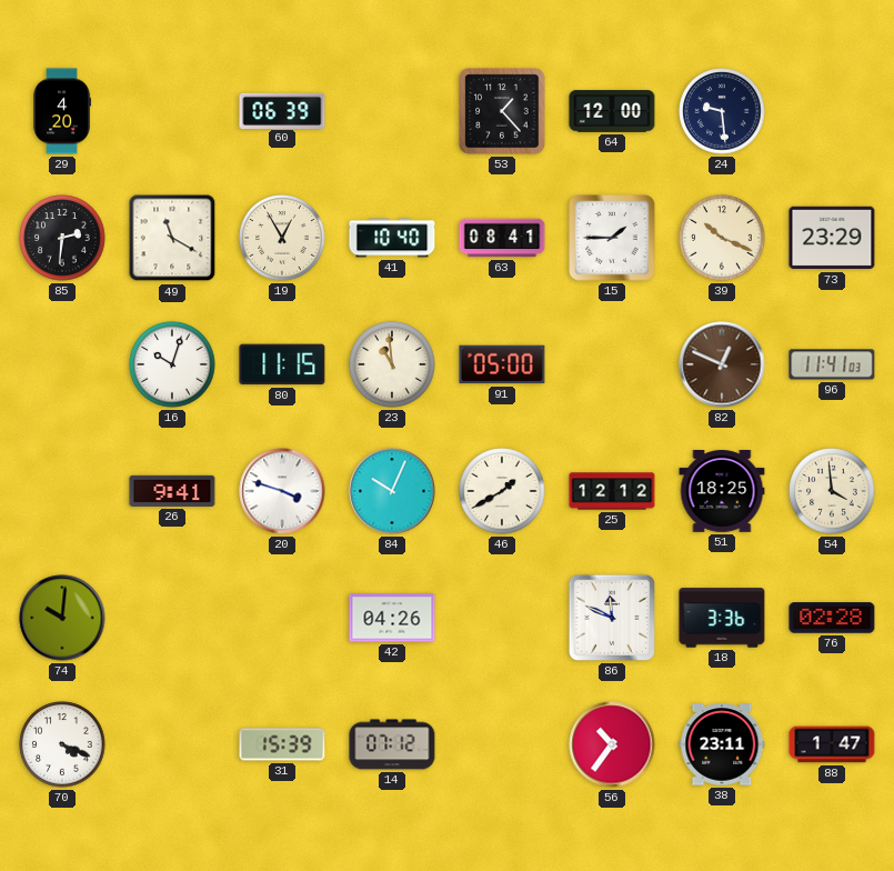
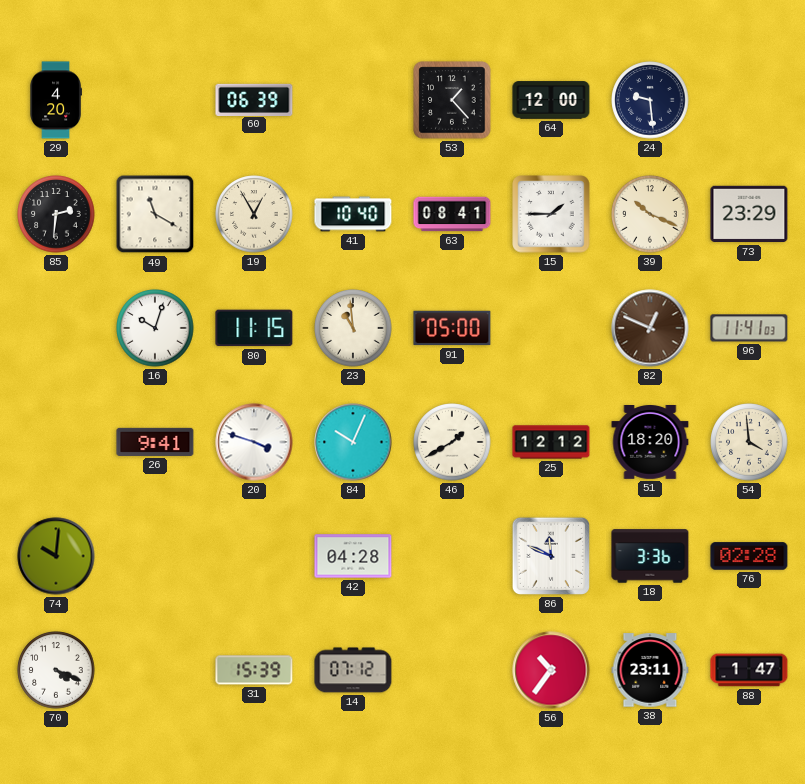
51: 18:25 -> 18:20
42: 04:26 -> 04:28
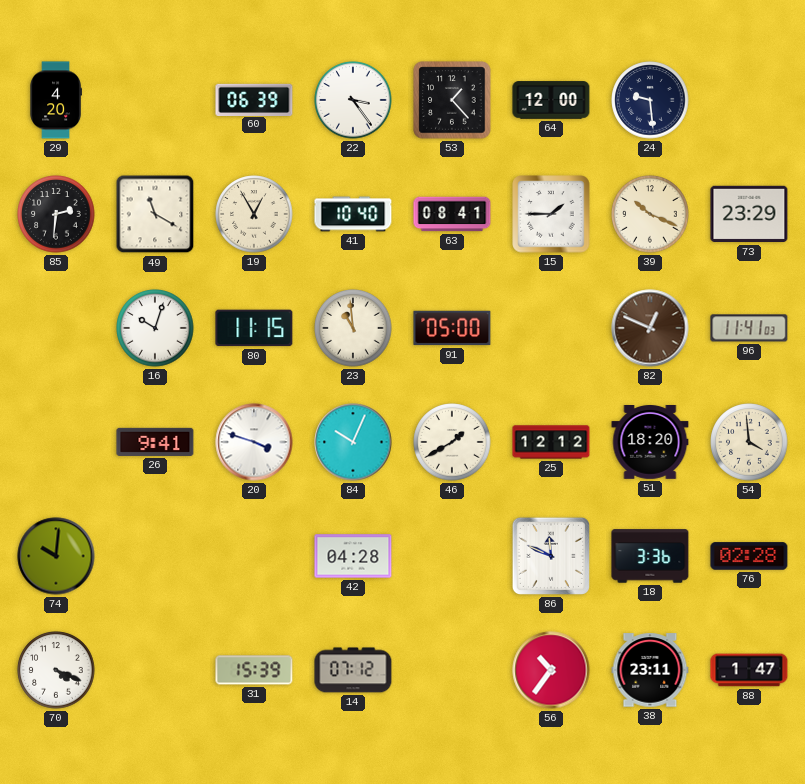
22: none -> 3:24
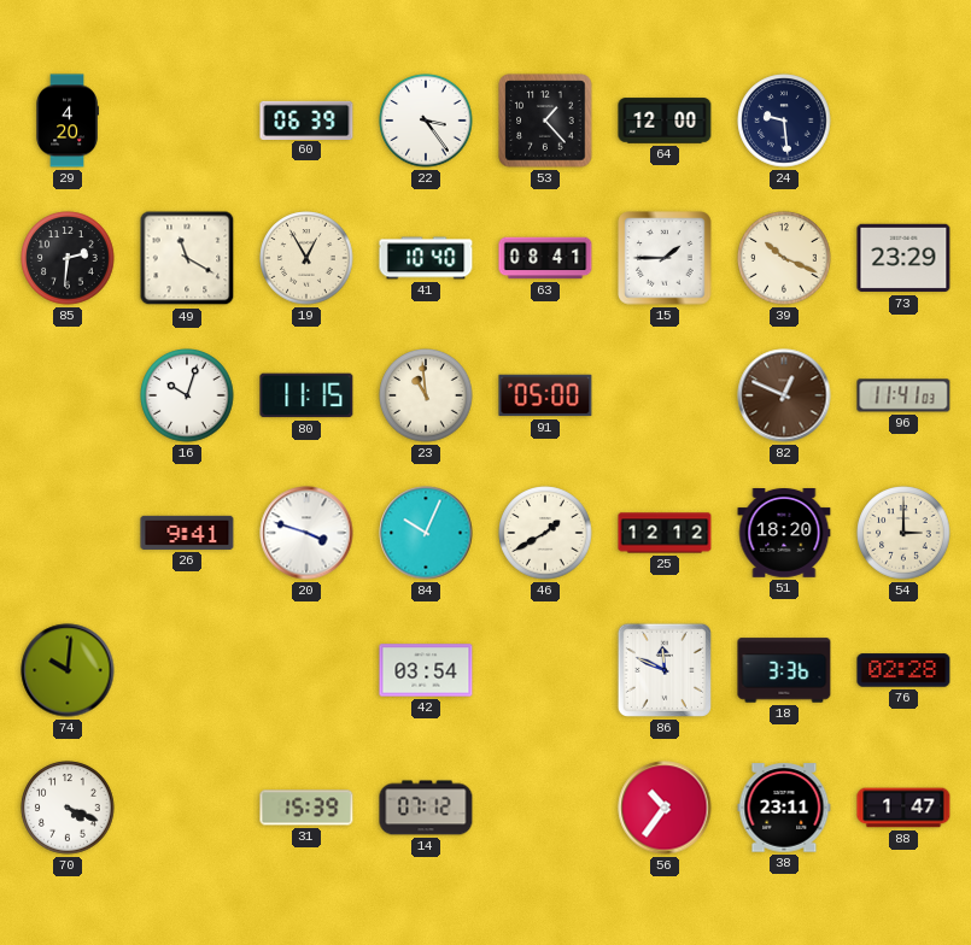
54: 3:59 -> 3:00
42: 04:28 -> 03:54
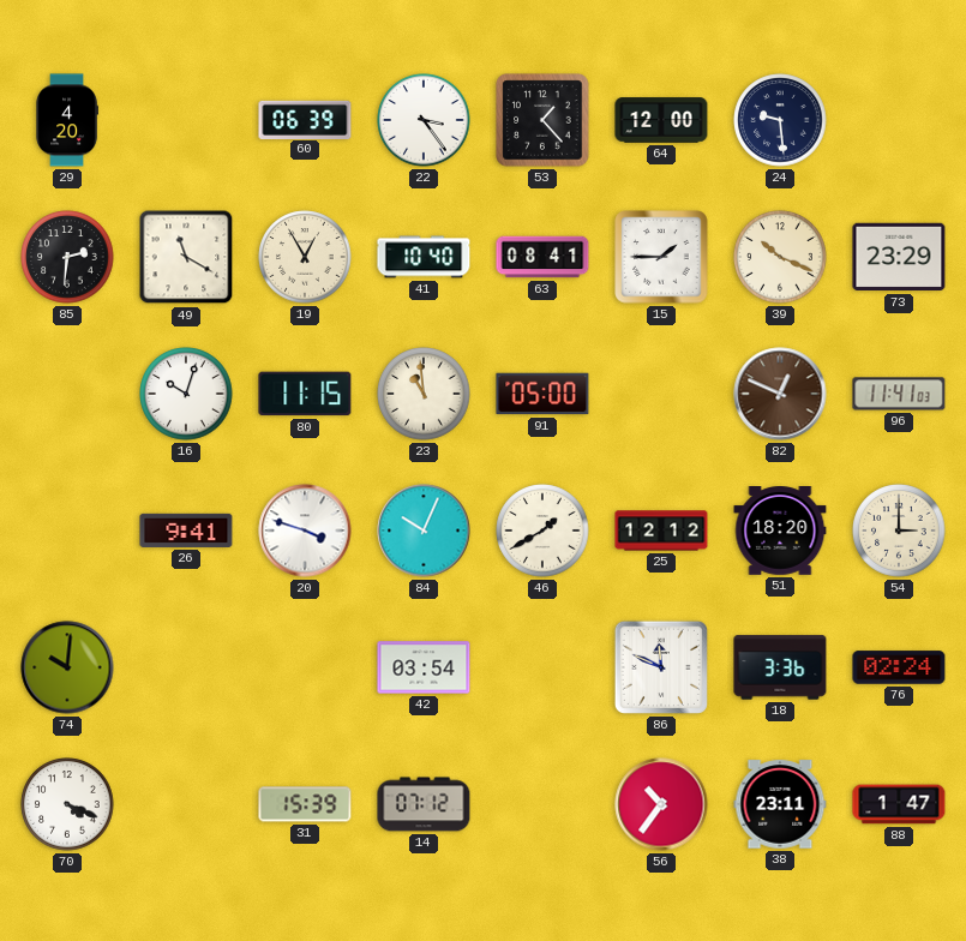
76: 02:28 -> 02:24
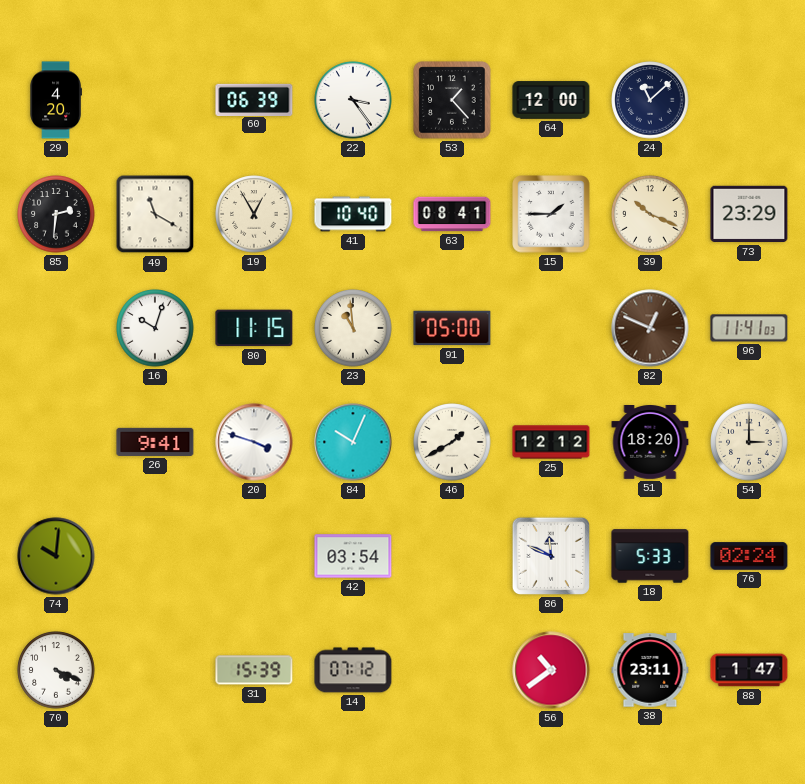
24: 9:29 -> 11:08
18: 3:36 -> 5:33
56: 10:36 -> 10:39
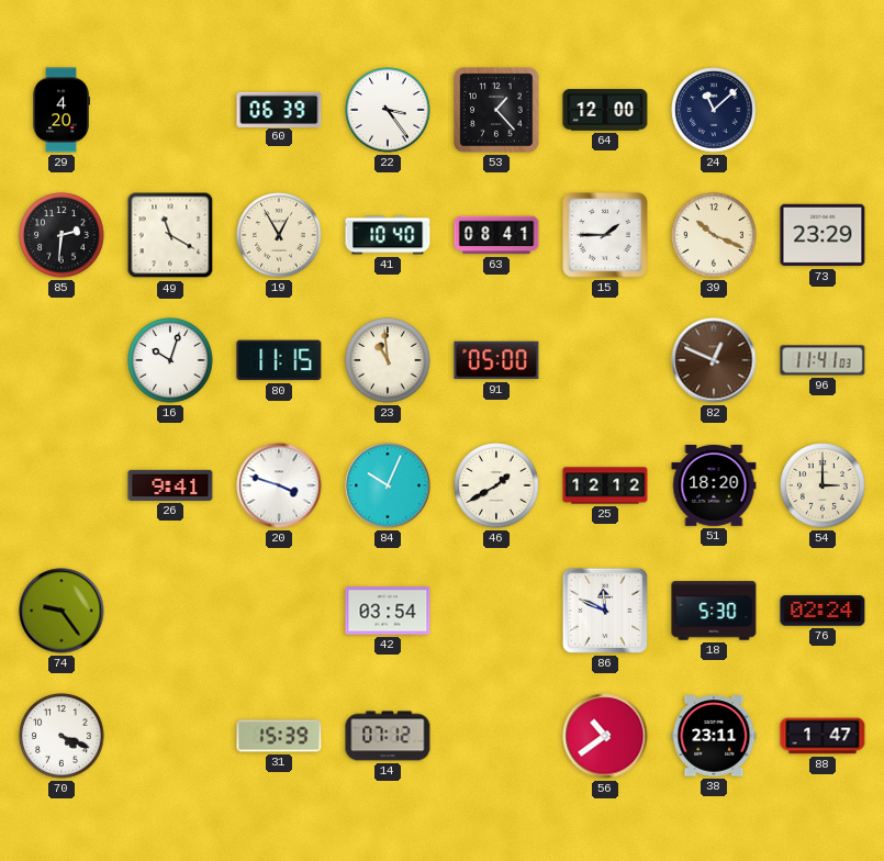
74: 10:01 -> 9:24
18: 5:33 -> 5:30
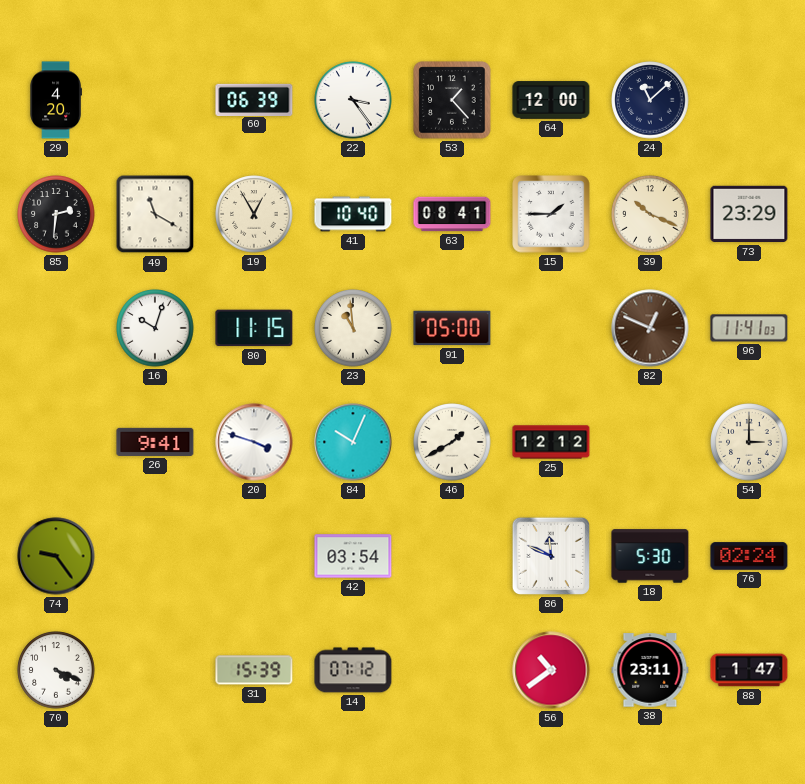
51: 18:20 -> none
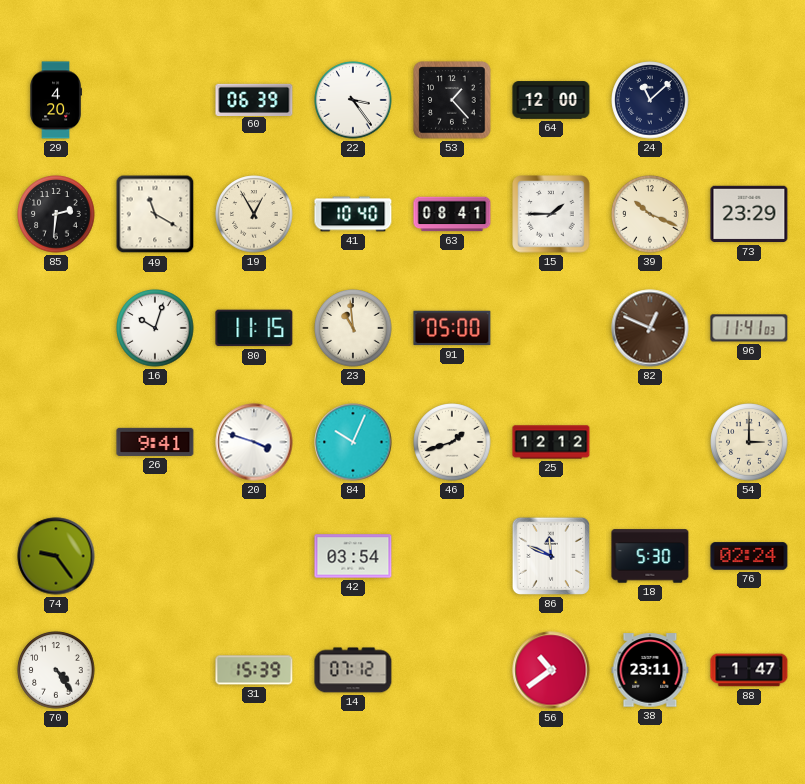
46: 1:40 -> 1:42
70: 4:19 -> 4:24
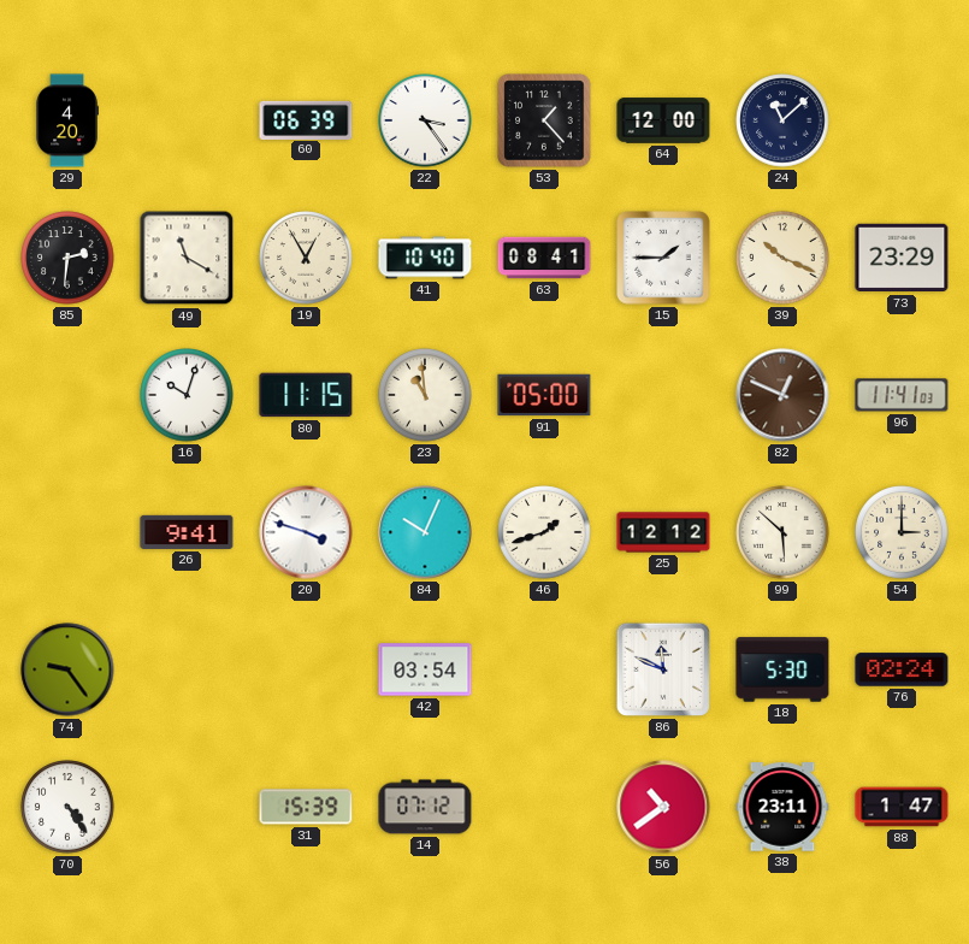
99: none -> 5:52
